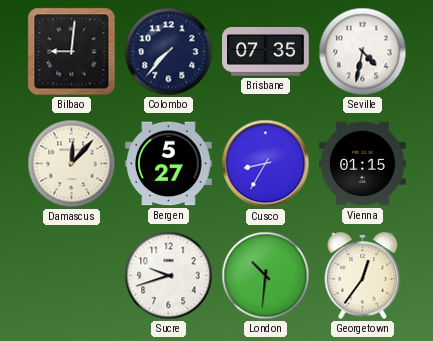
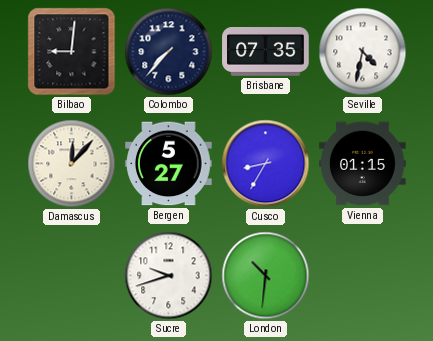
Georgetown: 12:36 -> none
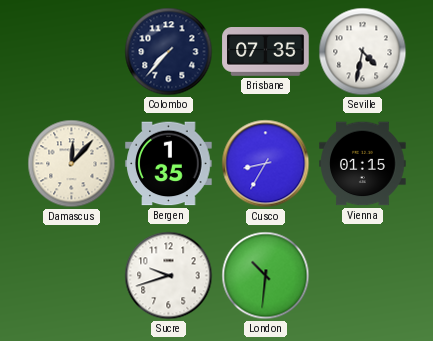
Bilbao: 9:01 -> none
Bergen: 5:27 -> 1:35
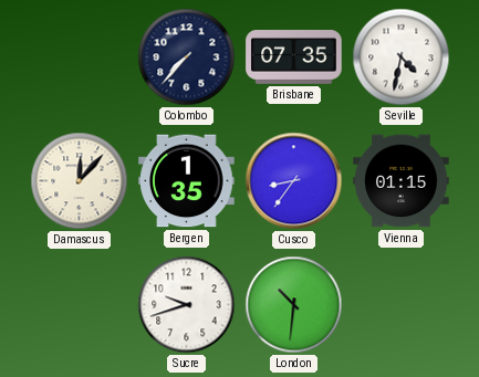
Cusco: 8:35 -> 8:36
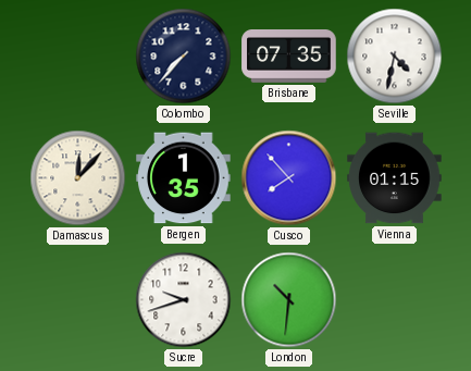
Cusco: 8:36 -> 7:53
